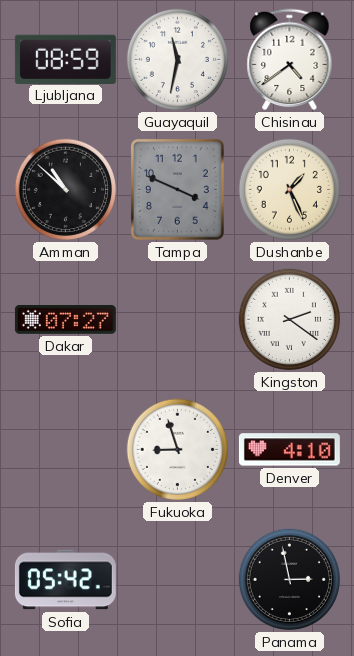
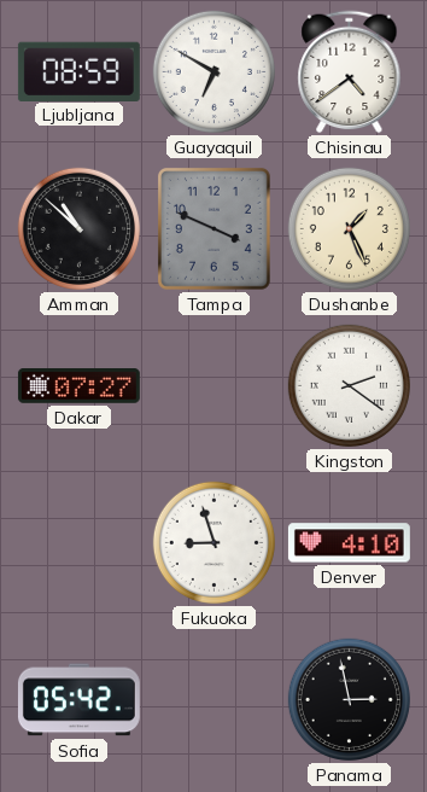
Guayaquil: 11:32 -> 6:50
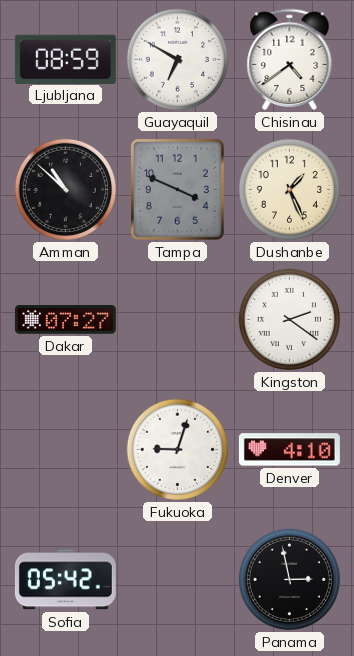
Fukuoka: 8:57 -> 9:03
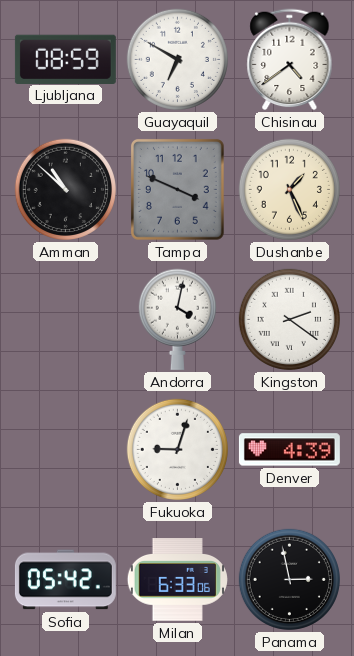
Dakar: 07:27 -> none
Andorra: none -> 4:02
Denver: 4:10 -> 4:39
Milan: none -> 6:33
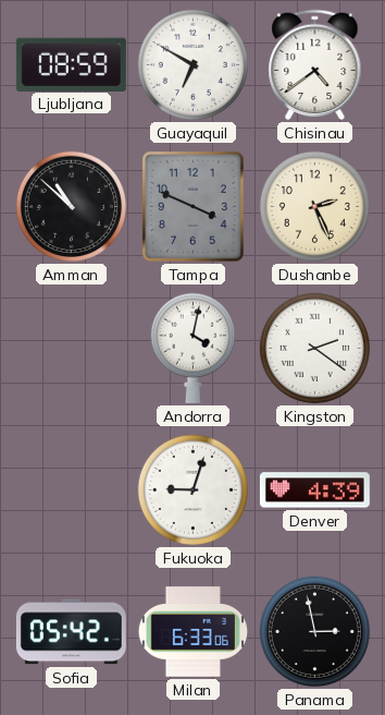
Dushanbe: 1:26 -> 2:26
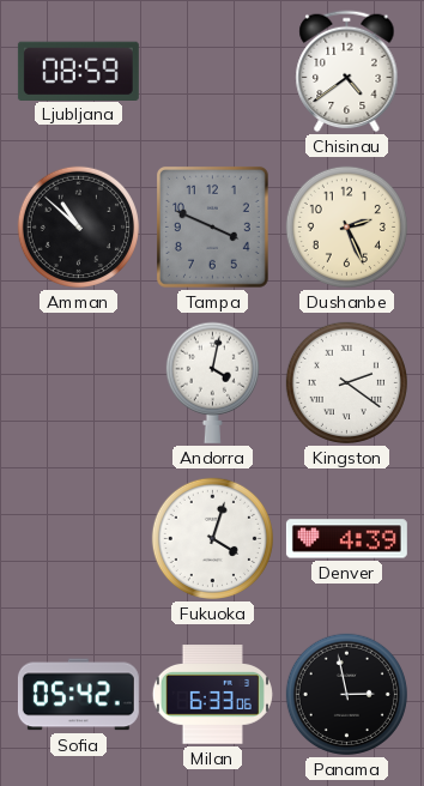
Guayaquil: 6:50 -> none
Fukuoka: 9:03 -> 4:03
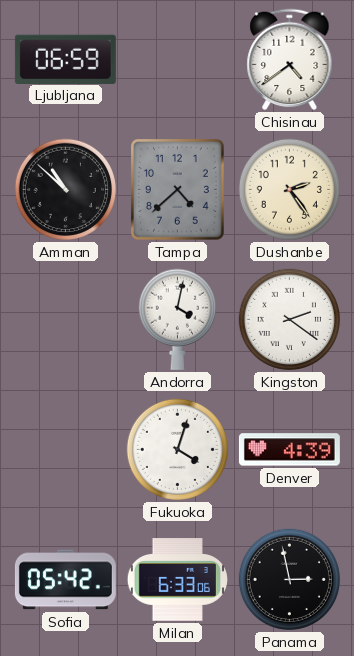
Ljubljana: 08:59 -> 06:59
Tampa: 3:49 -> 4:38
Dushanbe: 2:26 -> 2:24
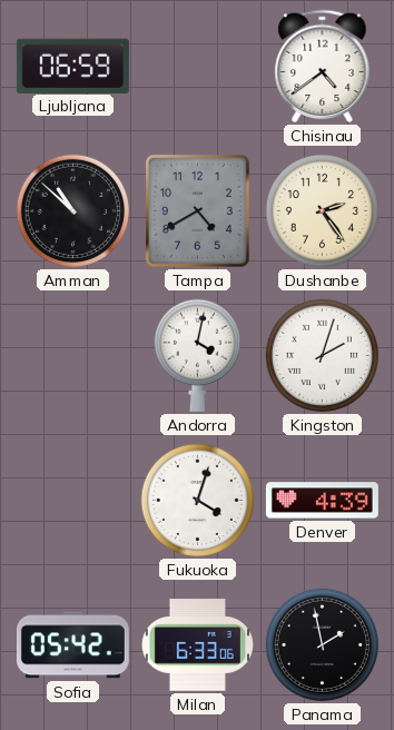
Tampa: 4:38 -> 4:40
Kingston: 2:21 -> 2:03
Panama: 2:58 -> 1:58
